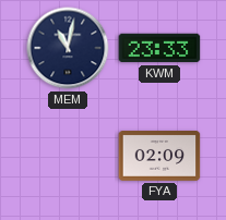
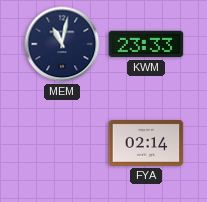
FYA: 02:09 -> 02:14
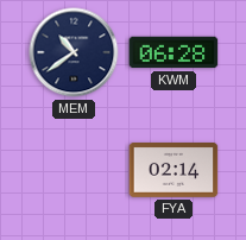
MEM: 11:02 -> 10:39
KWM: 23:33 -> 06:28
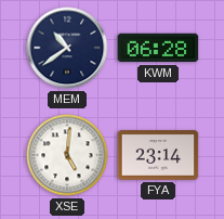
XSE: none -> 5:01
FYA: 02:14 -> 23:14
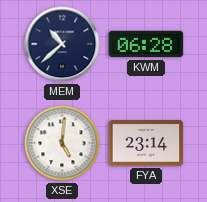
MEM: 10:39 -> 10:38
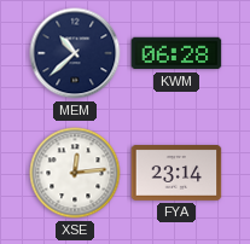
XSE: 5:01 -> 12:14
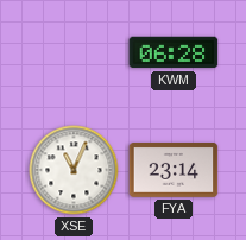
MEM: 10:38 -> none
XSE: 12:14 -> 11:04
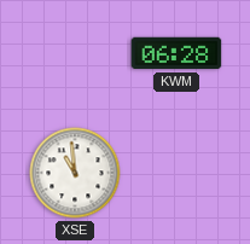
XSE: 11:04 -> 10:59
FYA: 23:14 -> none
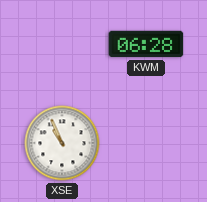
XSE: 10:59 -> 10:56
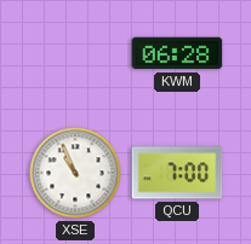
QCU: none -> 7:00
